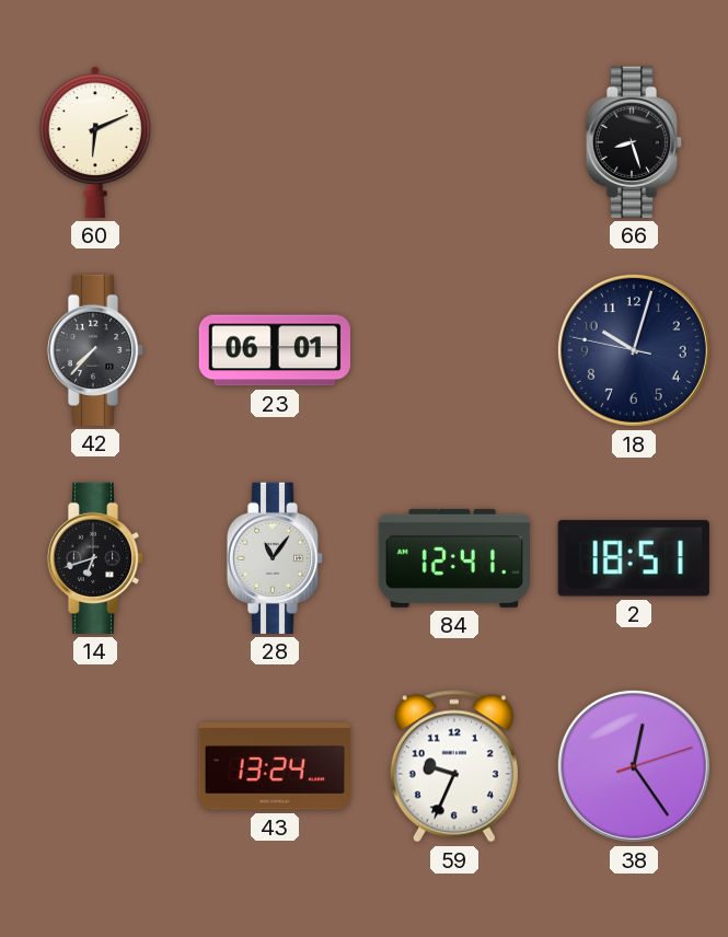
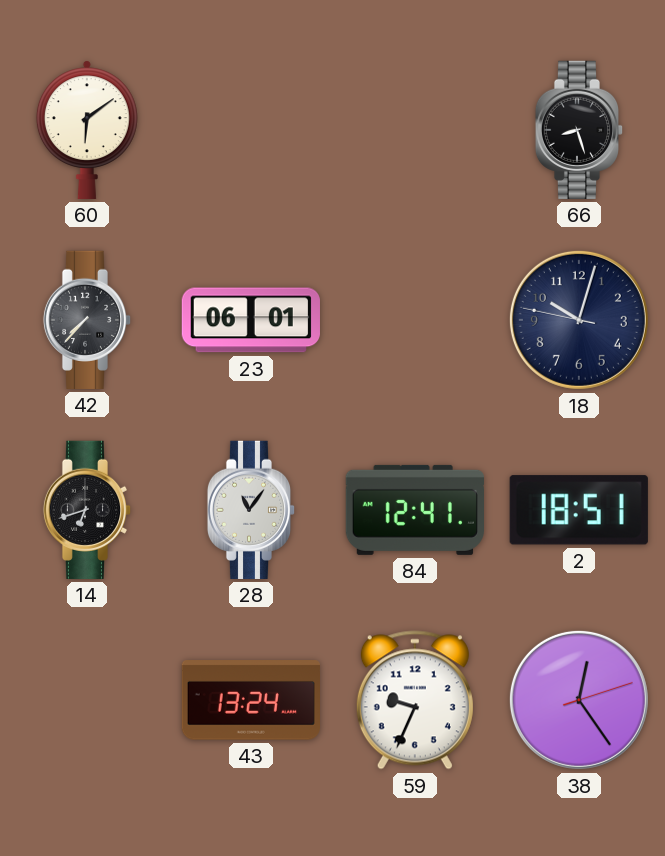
60: 6:11 -> 6:09
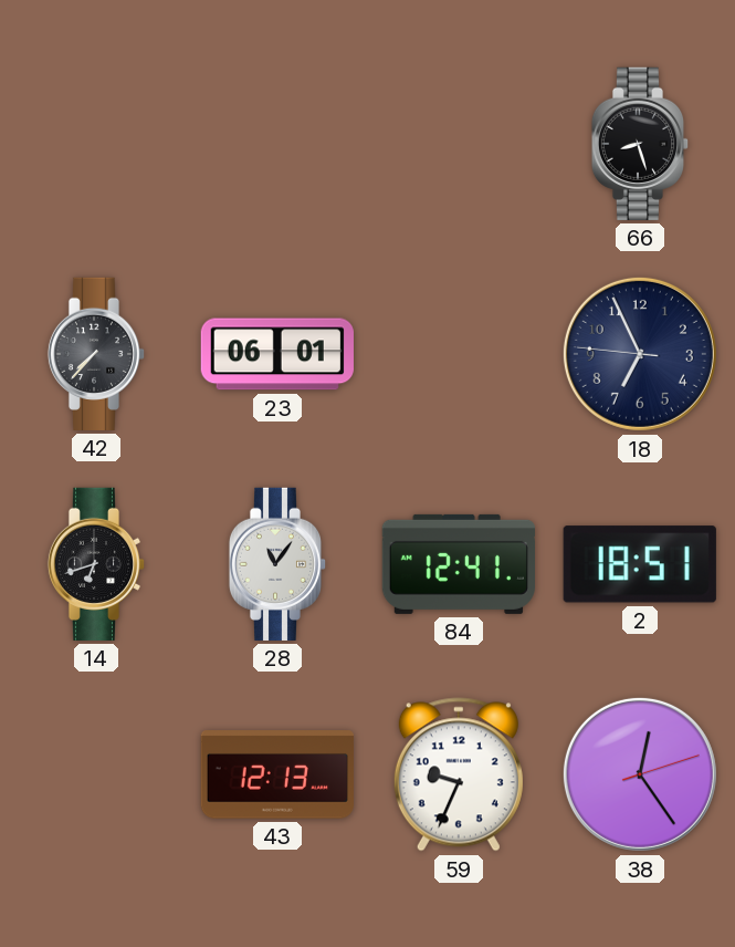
60: 6:09 -> none
18: 10:02 -> 6:55
43: 13:24 -> 12:13
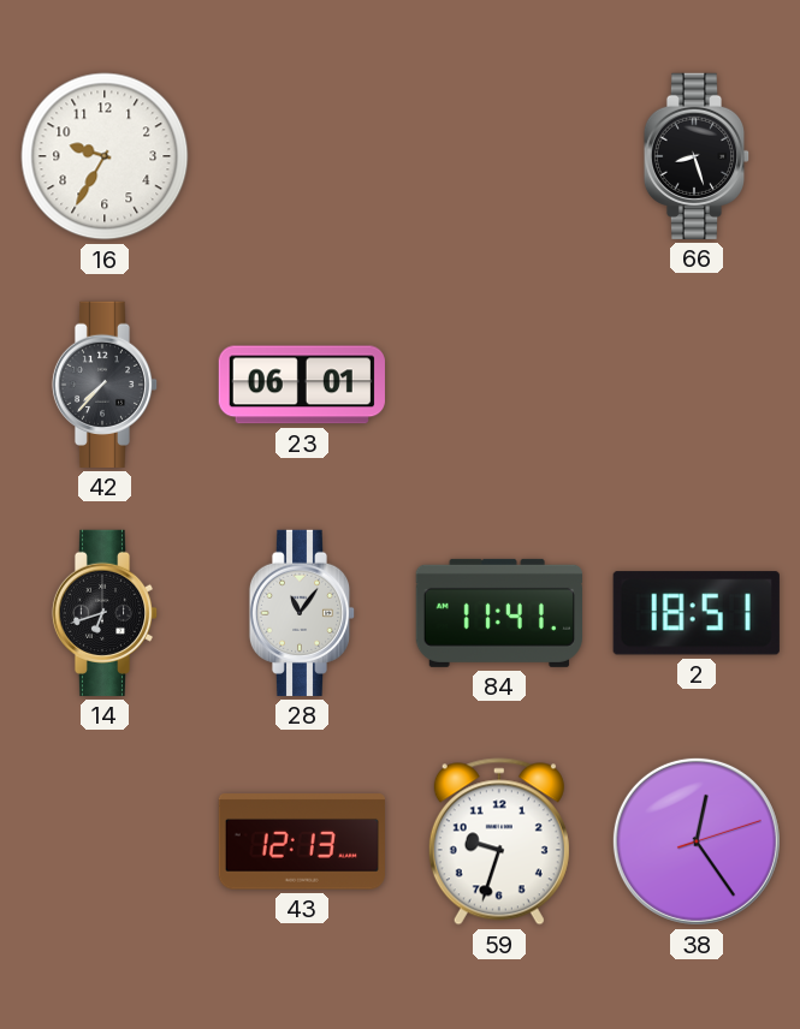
16: none -> 9:35
18: 6:55 -> none
84: 12:41 -> 11:41
59: 9:34 -> 9:33
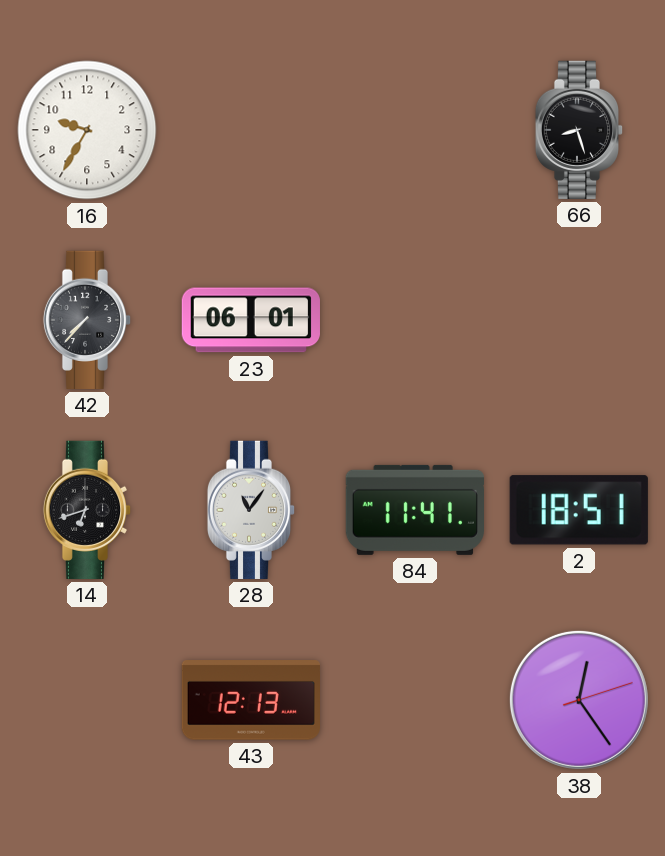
59: 9:33 -> none
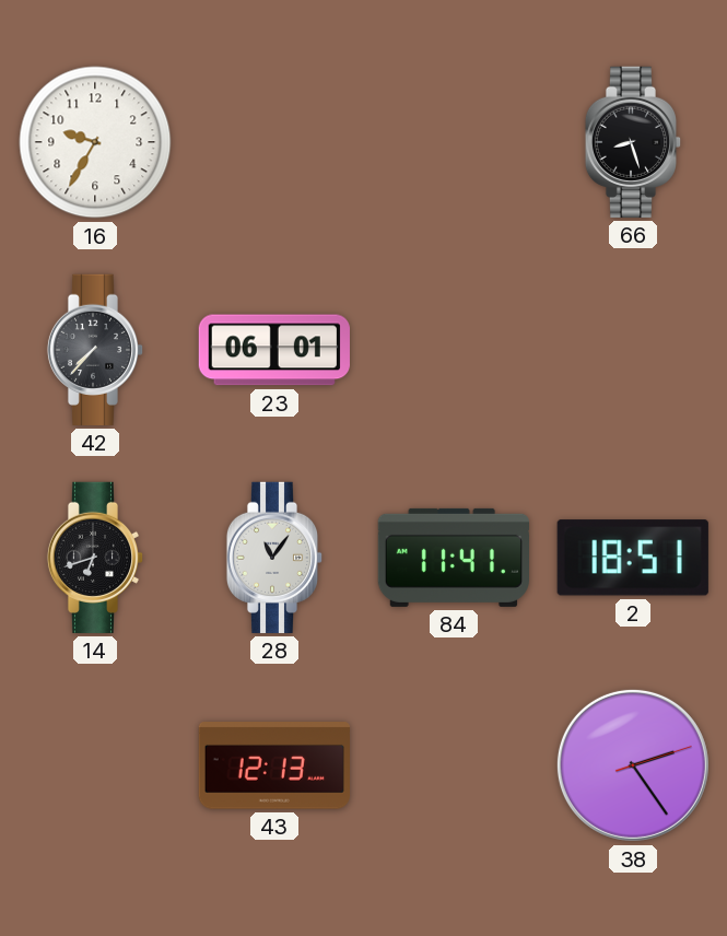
38: 12:24 -> 2:24
